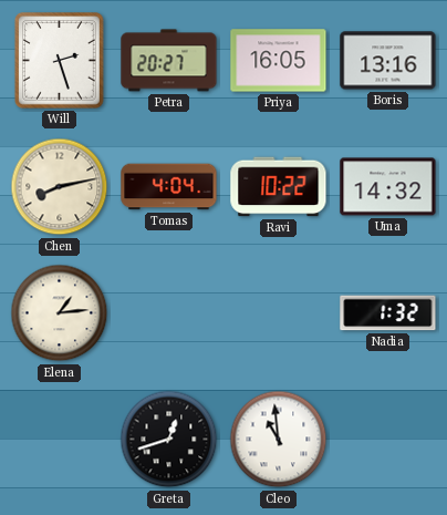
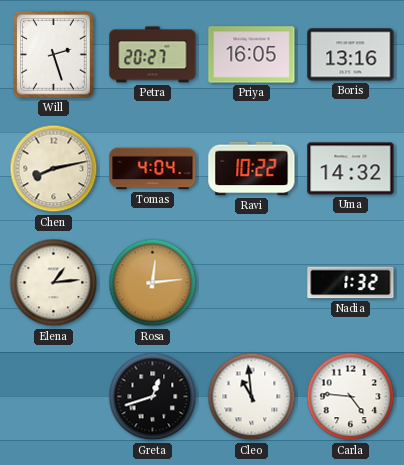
Rosa: none -> 12:14
Carla: none -> 4:46
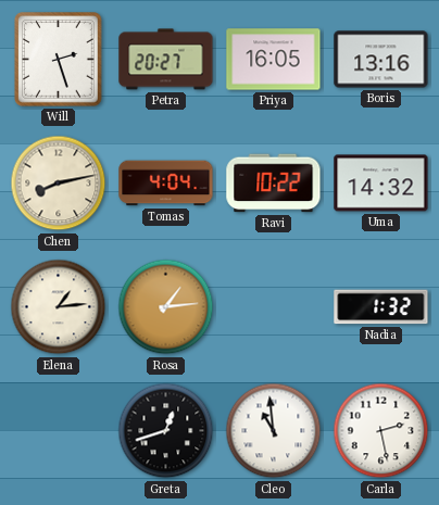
Rosa: 12:14 -> 1:14
Carla: 4:46 -> 2:28
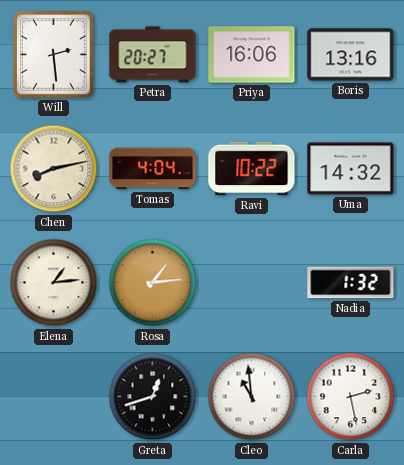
Will: 2:27 -> 2:29
Priya: 16:05 -> 16:06
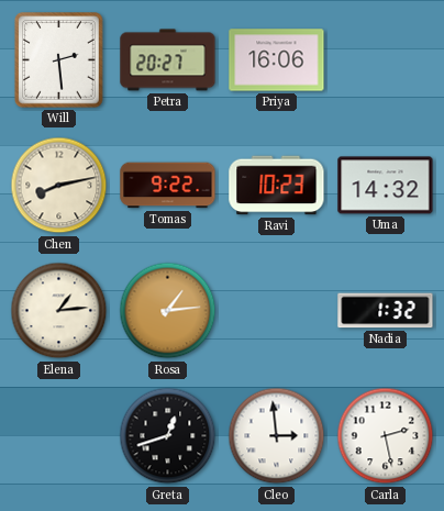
Boris: 13:16 -> none
Tomas: 4:04 -> 9:22
Ravi: 10:22 -> 10:23
Cleo: 10:59 -> 2:59
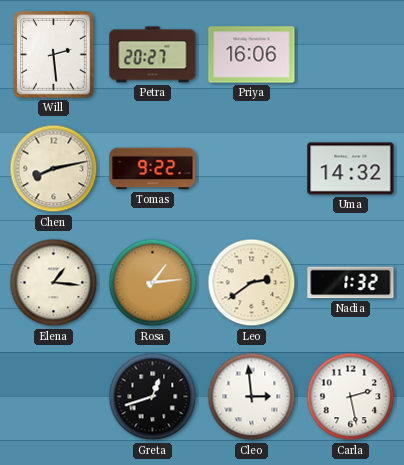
Ravi: 10:23 -> none
Elena: 1:14 -> 1:16
Leo: none -> 2:39
